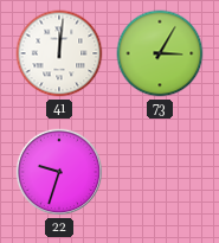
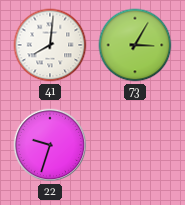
41: 12:01 -> 8:01
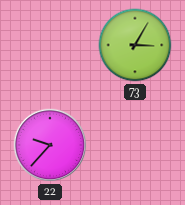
41: 8:01 -> none
22: 9:33 -> 9:37
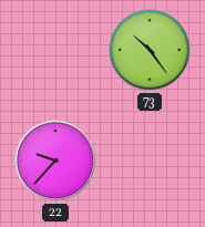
73: 3:05 -> 10:24
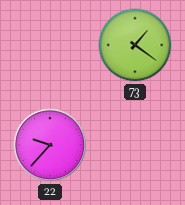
73: 10:24 -> 1:21
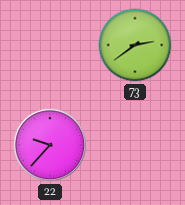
73: 1:21 -> 2:39
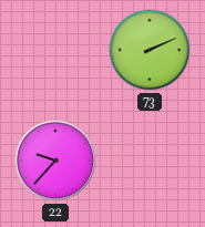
73: 2:39 -> 2:11
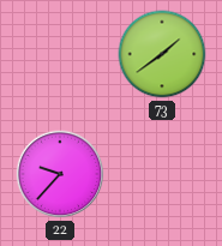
73: 2:11 -> 1:39
